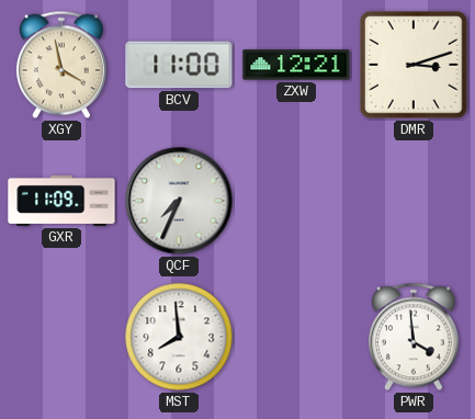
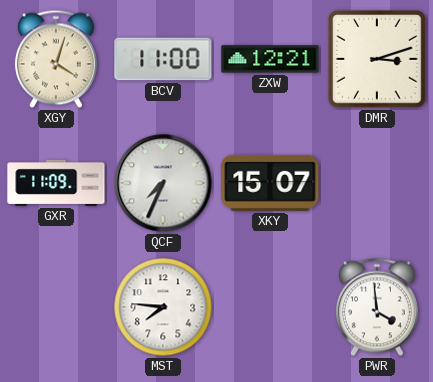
XGY: 3:58 -> 4:03
XKY: none -> 15:07
MST: 7:59 -> 7:46
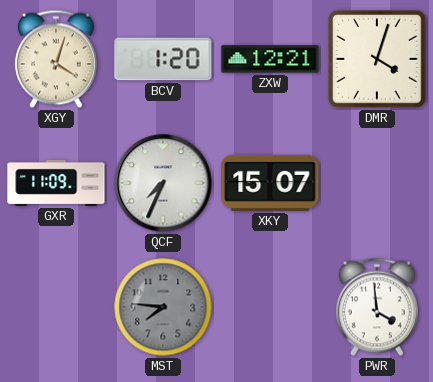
BCV: 11:00 -> 1:20
DMR: 3:12 -> 4:03
MST dial: white -> grey
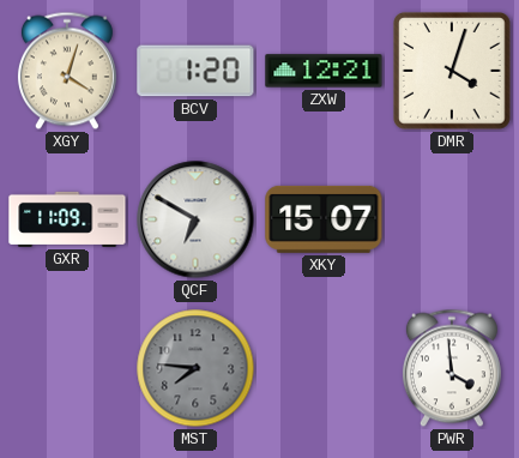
QCF: 7:34 -> 6:50
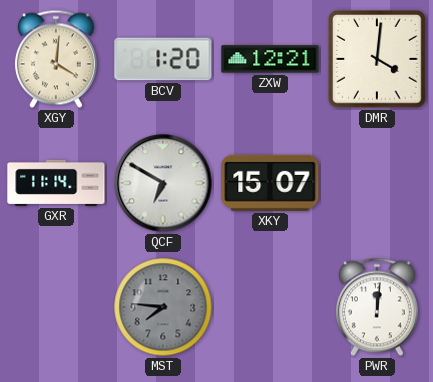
XGY: 4:03 -> 4:01
DMR: 4:03 -> 4:01
GXR: 11:09 -> 11:14
PWR: 3:59 -> 12:01
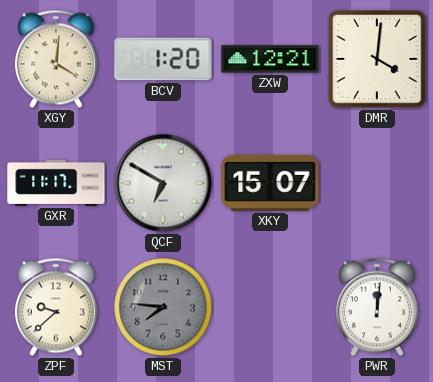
GXR: 11:14 -> 11:17
ZPF: none -> 9:38
